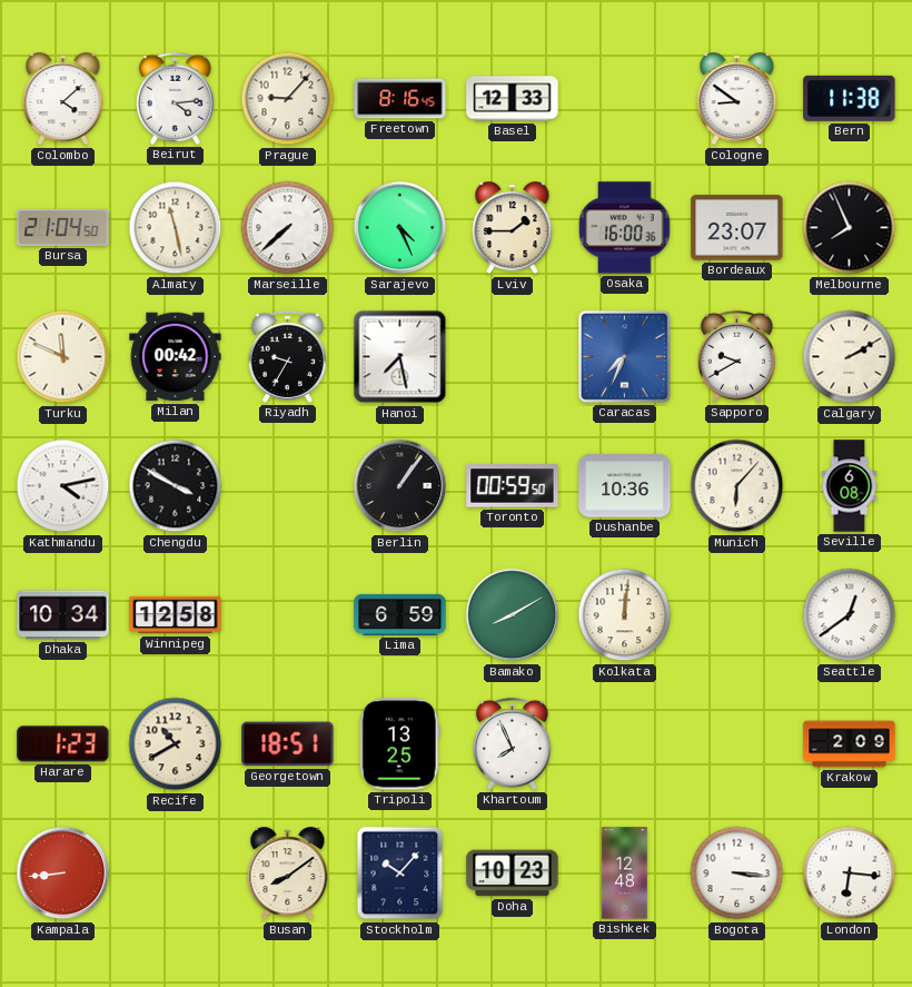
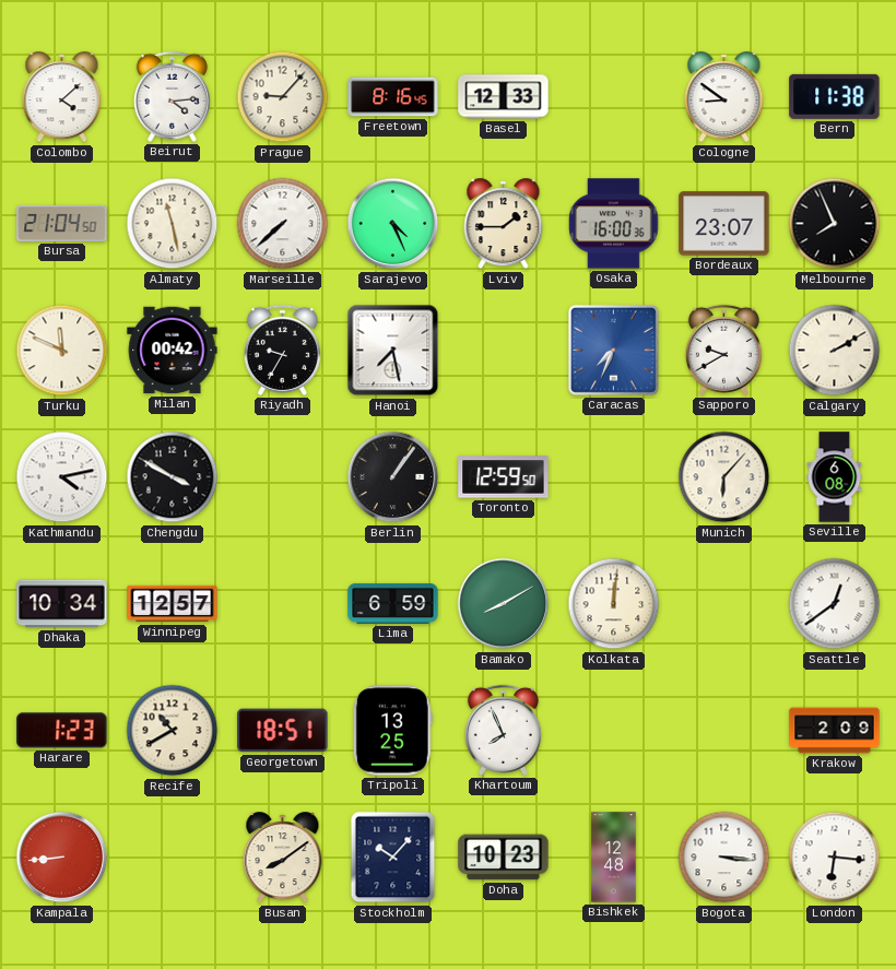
Toronto: 00:59 -> 12:59
Dushanbe: 10:36 -> none
Winnipeg: 12:58 -> 12:57
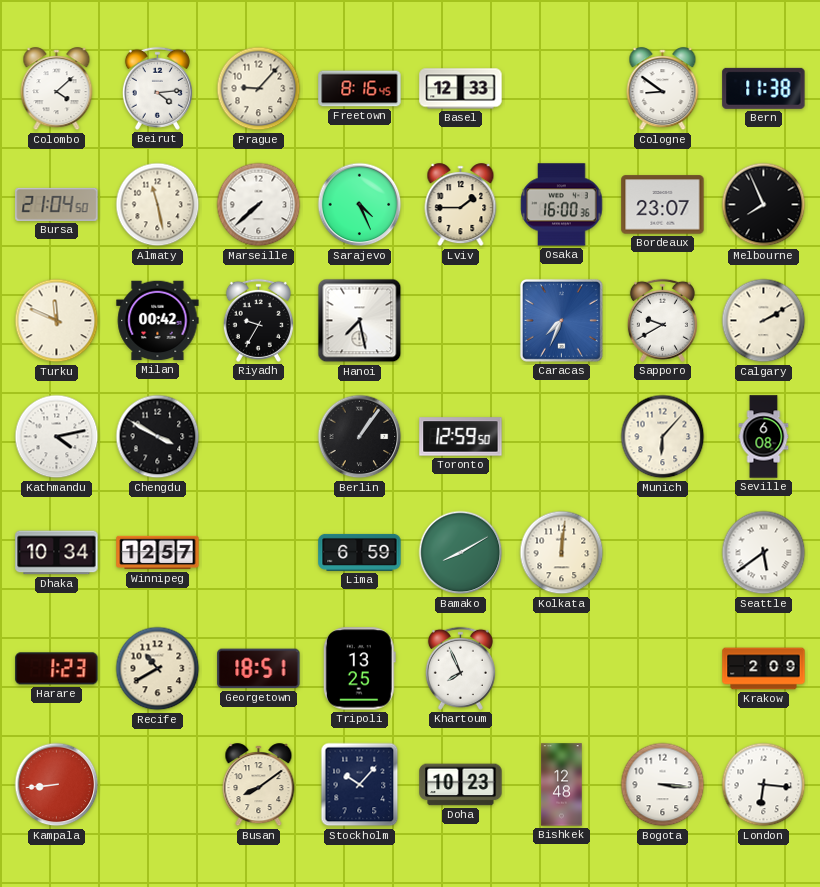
Seattle: 12:39 -> 5:39
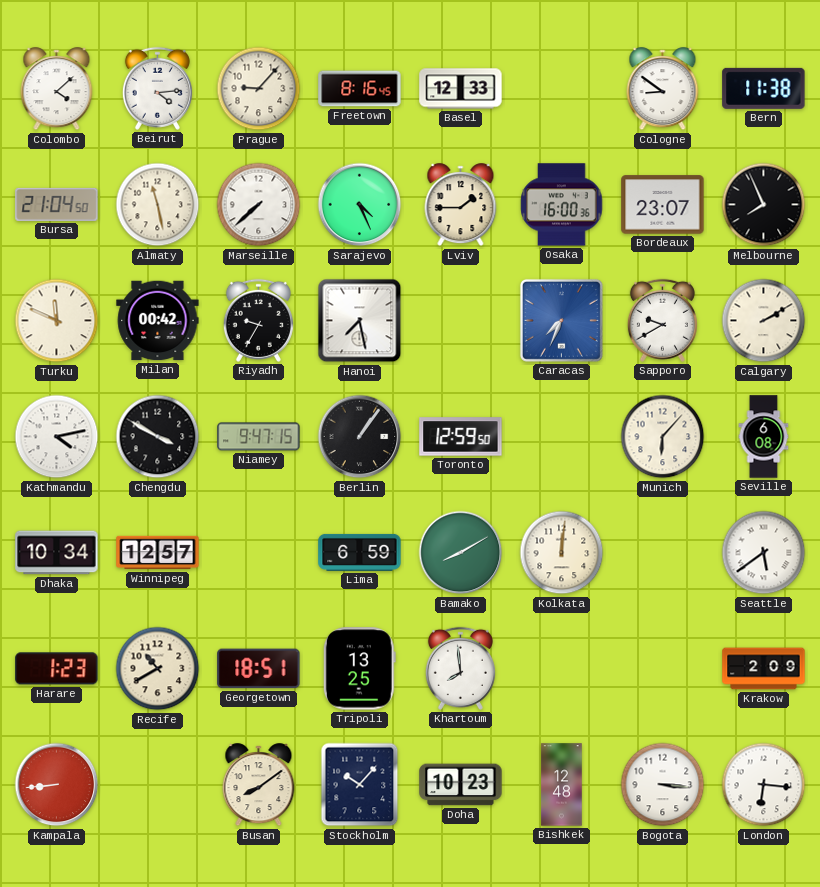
Niamey: none -> 9:47
Khartoum: 7:56 -> 7:59
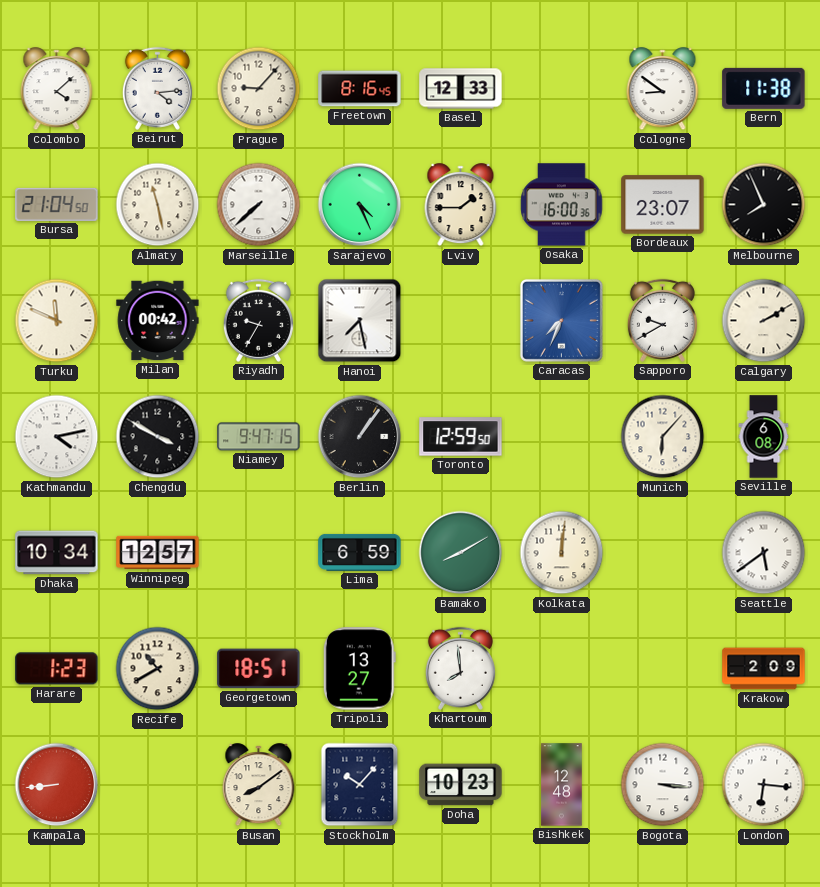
Tripoli: 13:25 -> 13:27
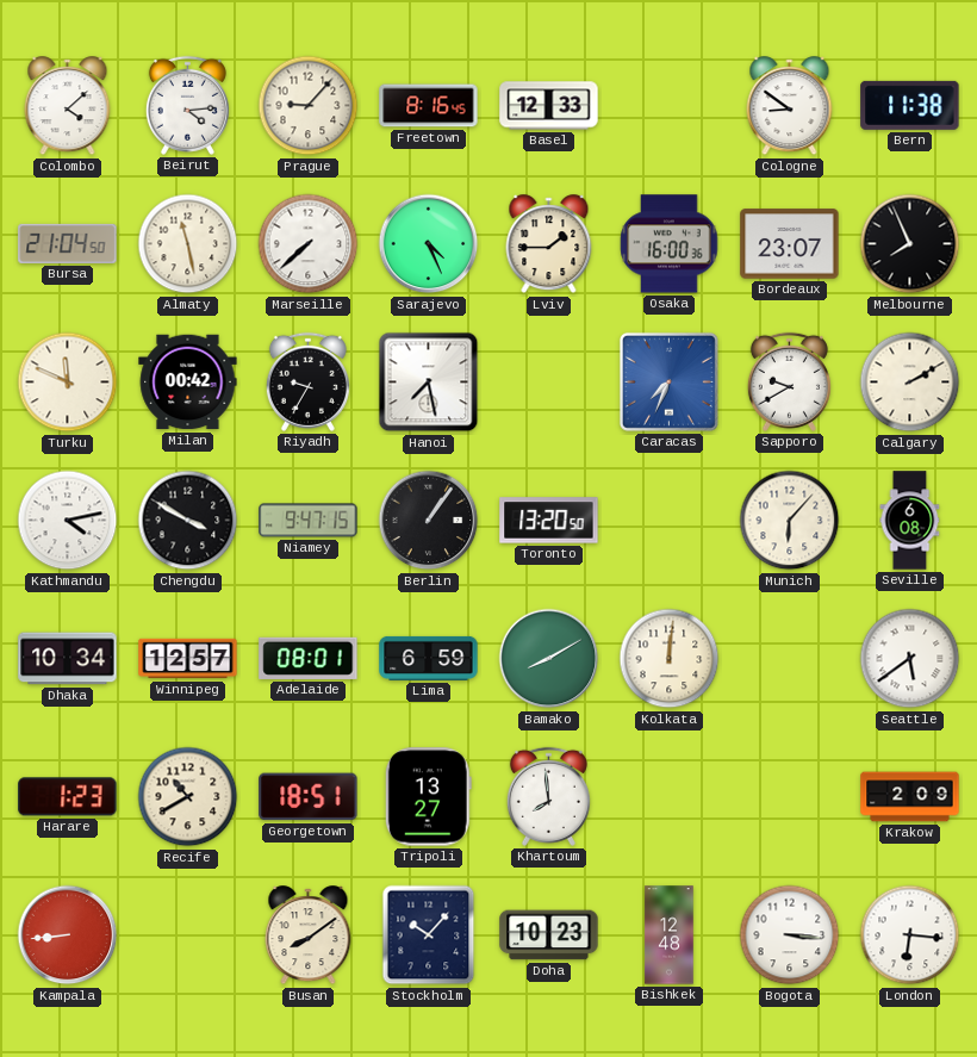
Toronto: 12:59 -> 13:20
Adelaide: none -> 08:01
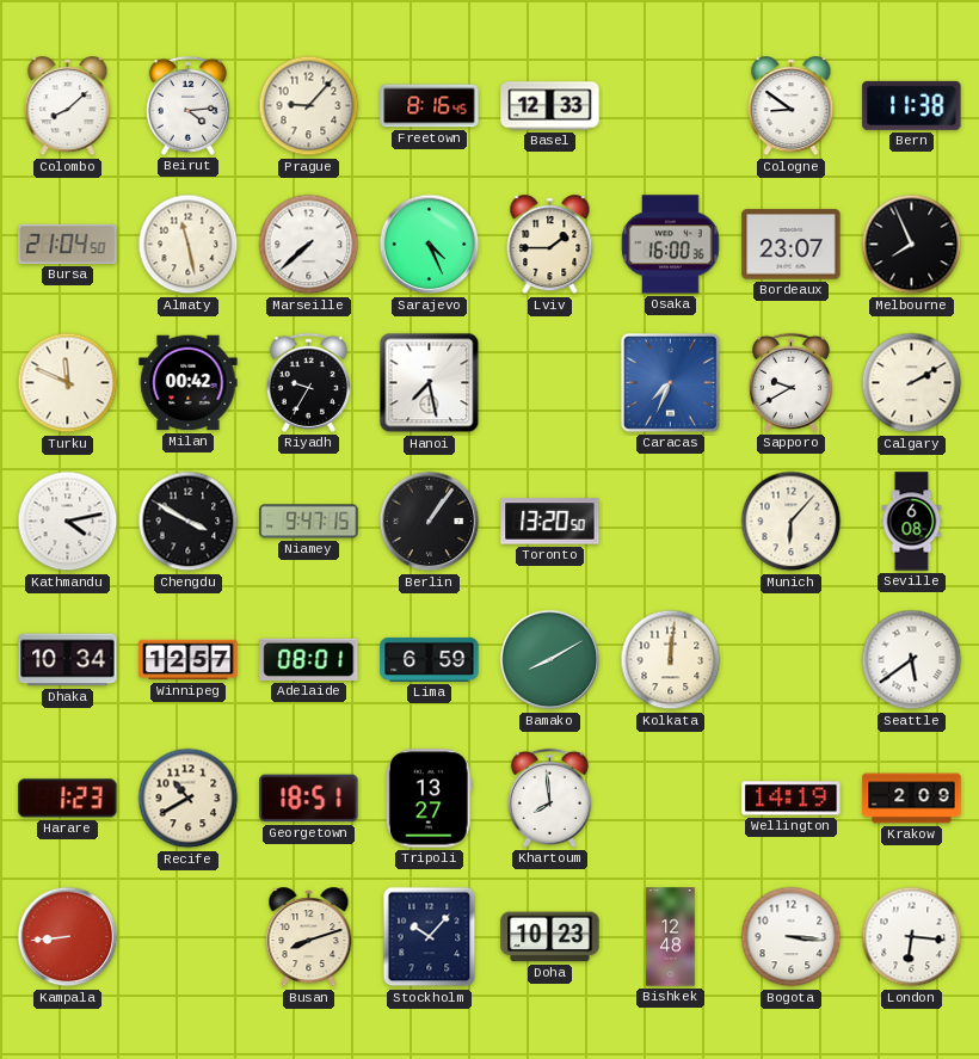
Colombo: 4:08 -> 8:08
Wellington: none -> 14:19
Busan: 8:09 -> 8:12
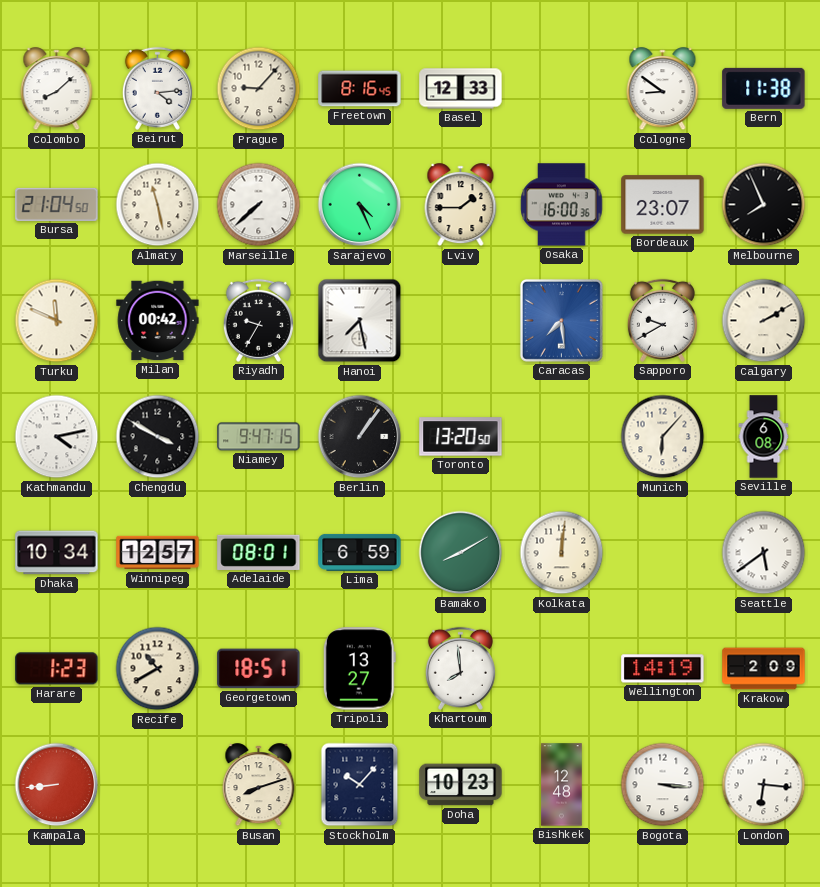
Caracas: 7:34 -> 7:29
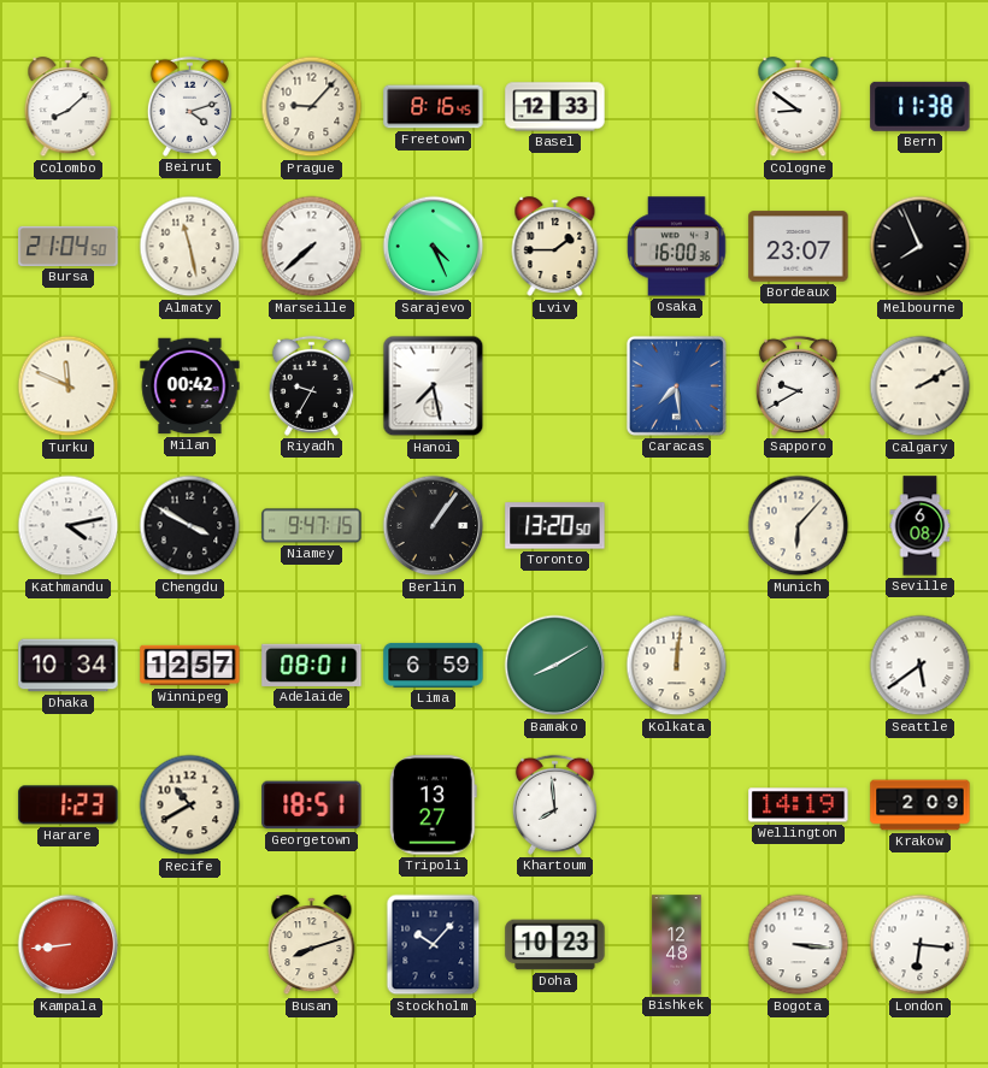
Beirut: 4:14 -> 4:12
